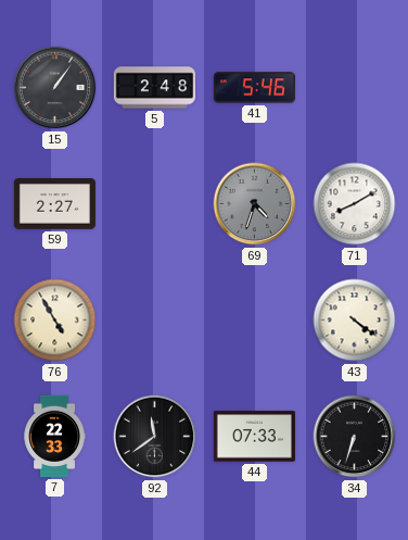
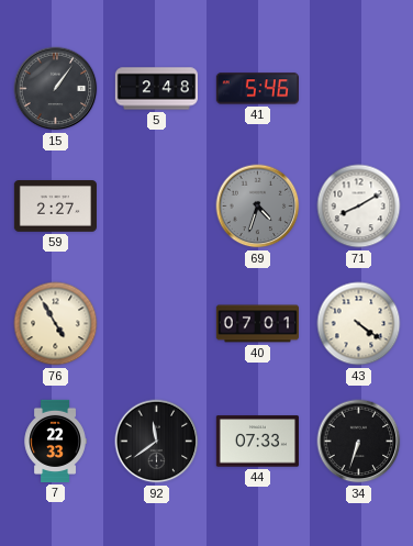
40: none -> 07:01
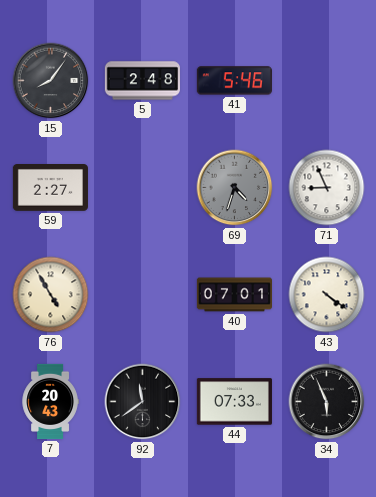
15: 1:06 -> 8:06
71: 8:10 -> 8:56
7: 22:33 -> 20:43
34: 6:33 -> 5:56
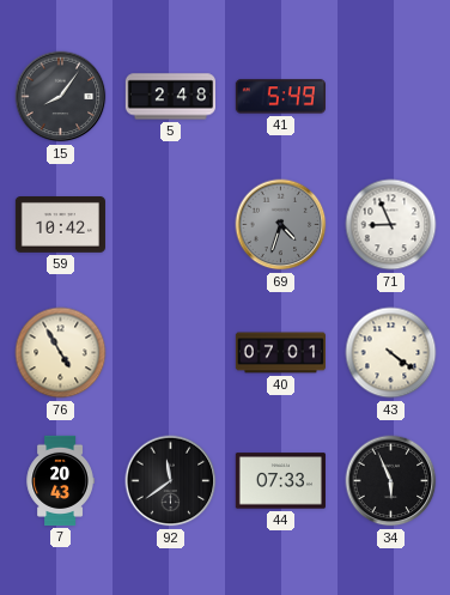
41: 5:46 -> 5:49
59: 2:27 -> 10:42
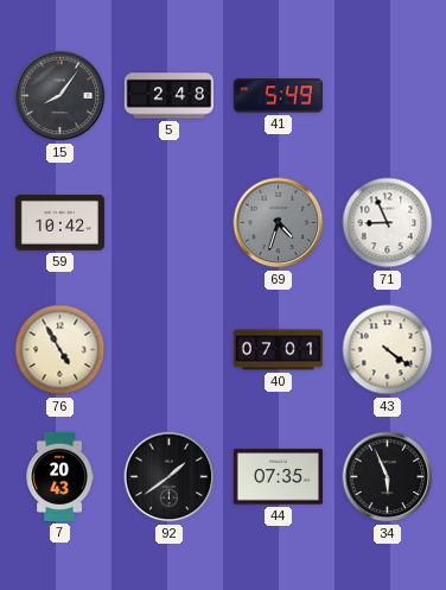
92: 11:39 -> 1:39
44: 07:33 -> 07:35
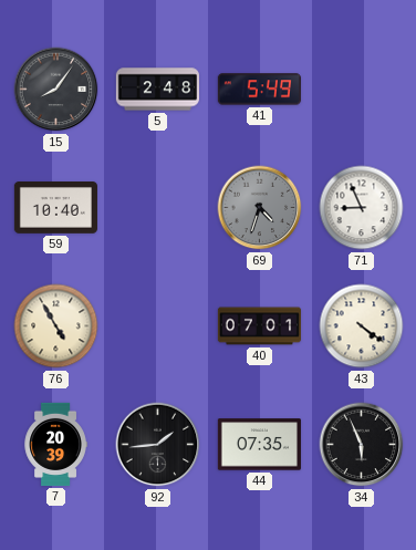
59: 10:42 -> 10:40
7: 20:43 -> 20:39
92: 1:39 -> 1:44
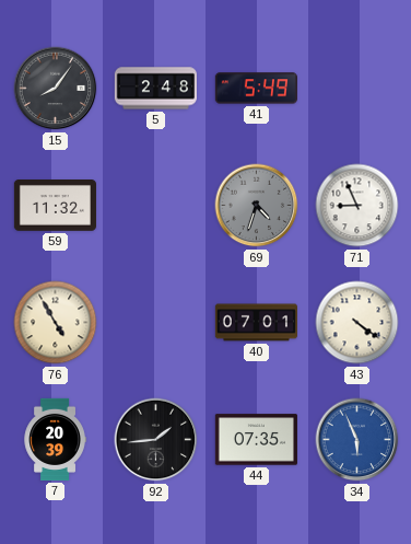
59: 10:40 -> 11:32
34 dial: black -> blue
